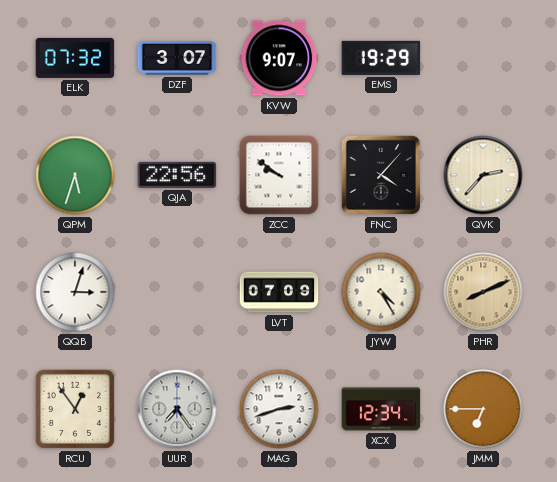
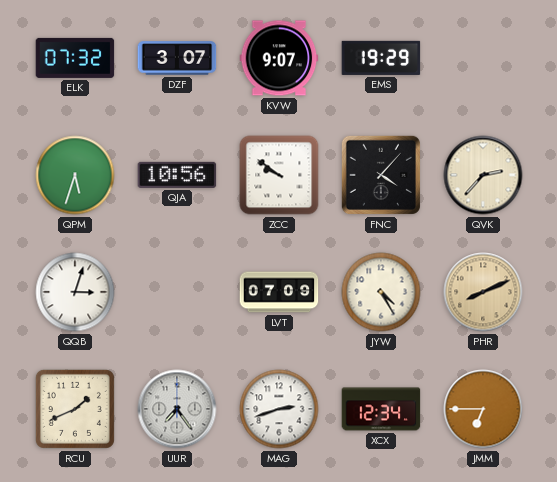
QJA: 22:56 -> 10:56
RCU: 12:54 -> 1:41
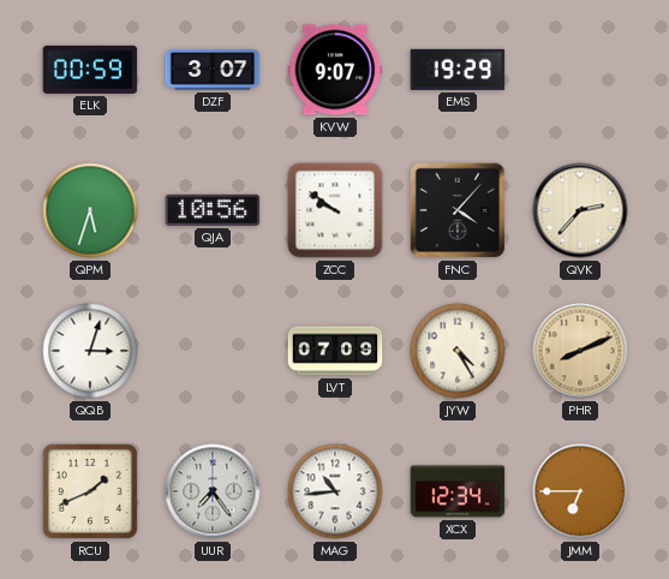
ELK: 07:32 -> 00:59
MAG: 2:42 -> 10:44
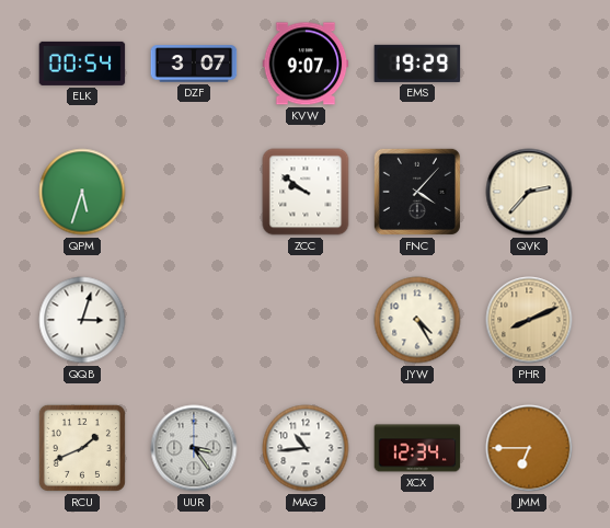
ELK: 00:59 -> 00:54
QJA: 10:56 -> none
LVT: 07:09 -> none
UUR: 7:24 -> 3:24
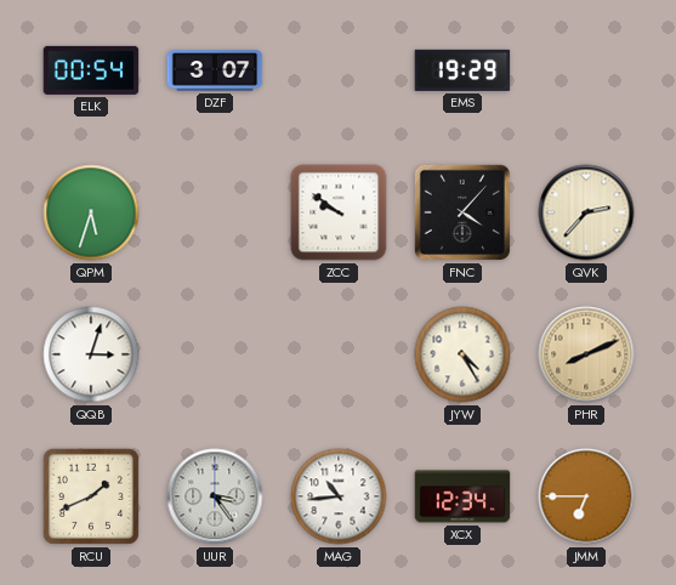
KVW: 9:07 -> none
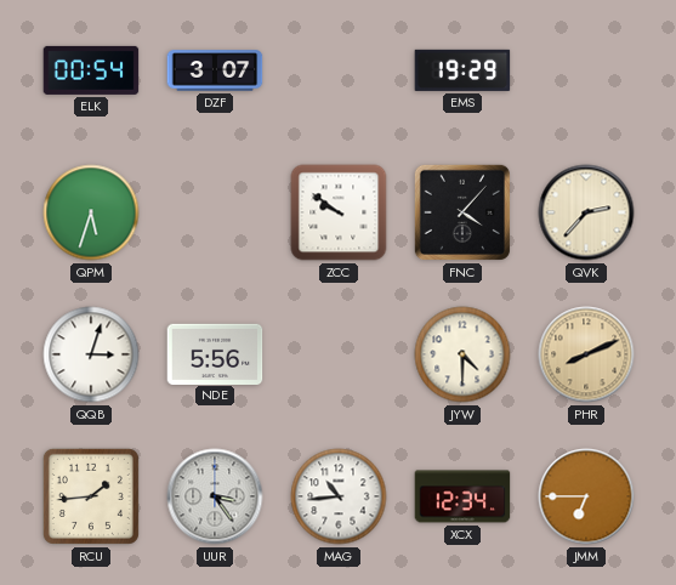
NDE: none -> 5:56
JYW: 4:25 -> 4:30
RCU: 1:41 -> 1:44
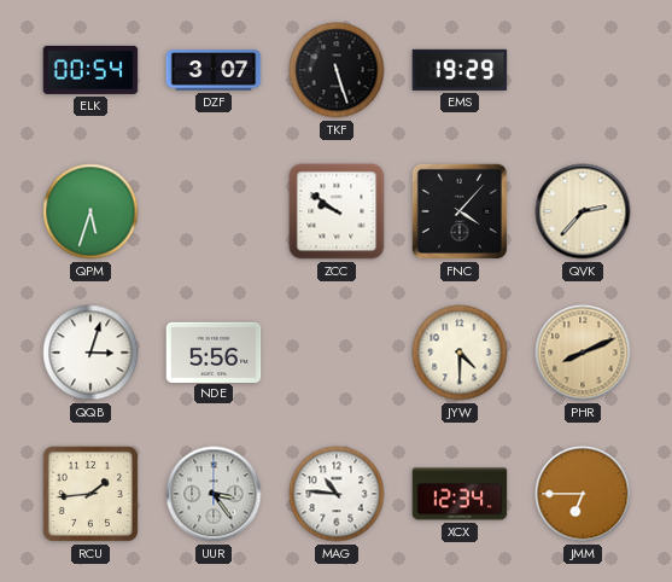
TKF: none -> 5:27
MAG: 10:44 -> 10:46
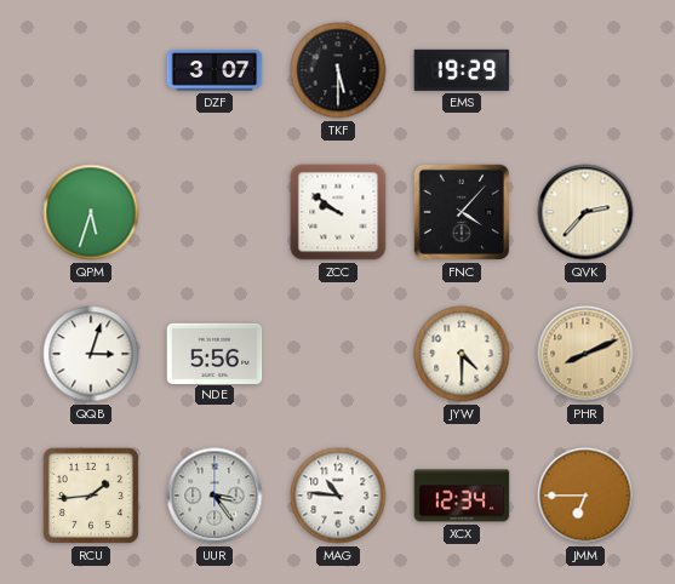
ELK: 00:54 -> none
TKF: 5:27 -> 5:30
